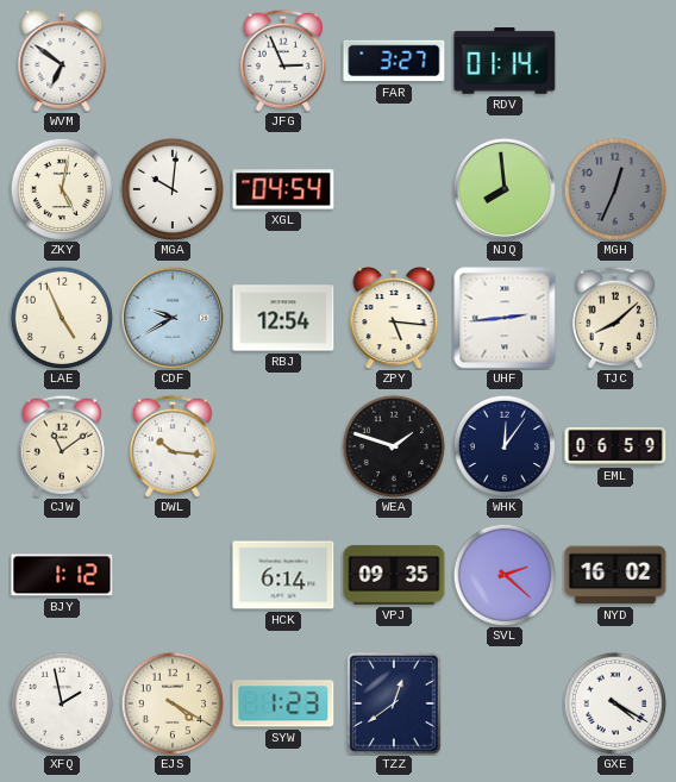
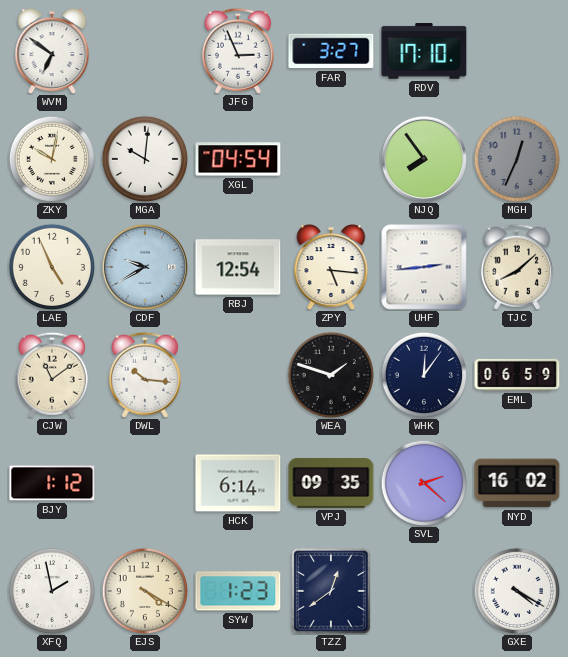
RDV: 01:14 -> 17:10
ZKY: 5:02 -> 10:02
NJQ: 7:59 -> 7:54
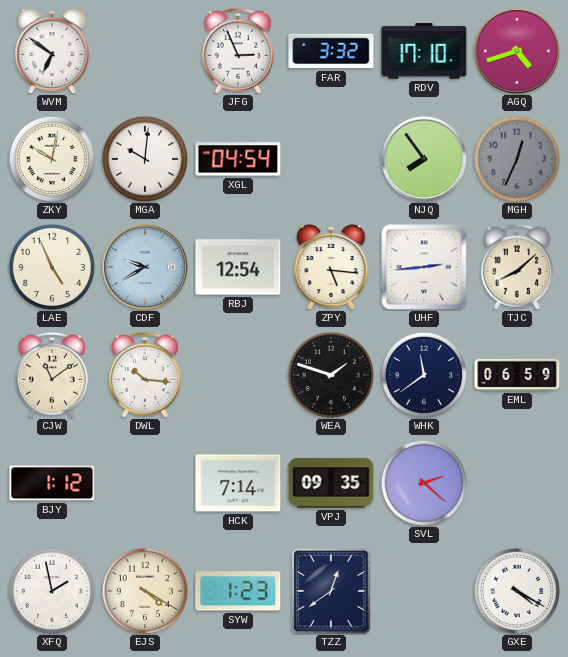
FAR: 3:27 -> 3:32
AGQ: none -> 4:42
WHK: 12:06 -> 11:39
HCK: 6:14 -> 7:14
NYD: 16:02 -> none
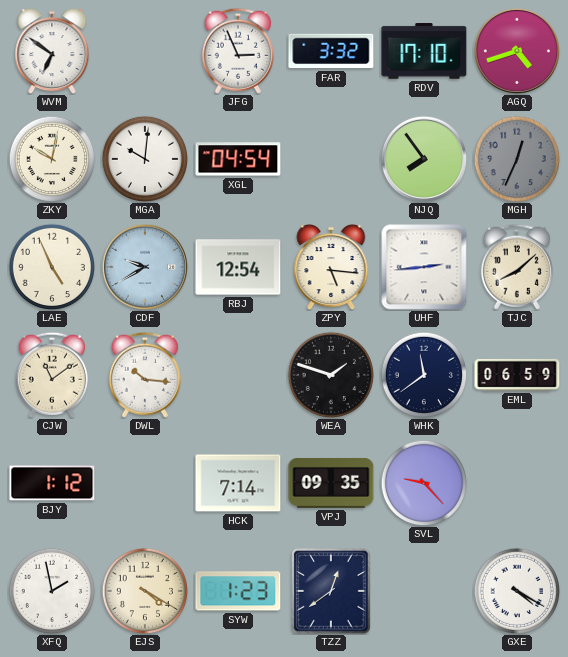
SVL: 2:22 -> 9:23
